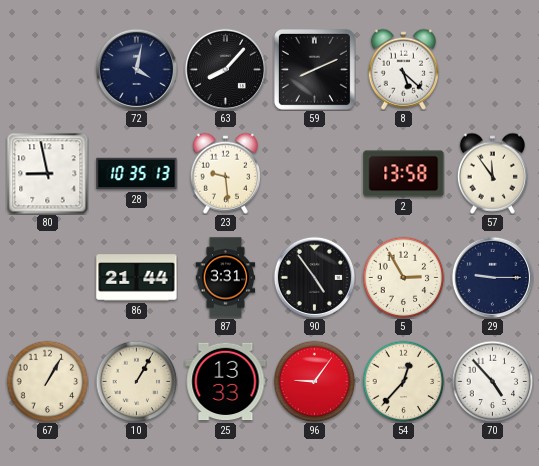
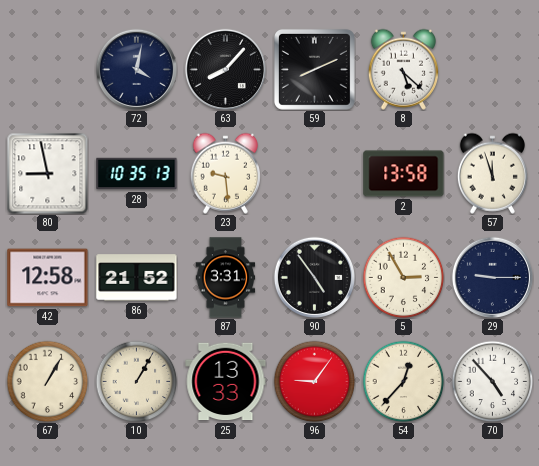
57: 11:54 -> 11:57
42: none -> 12:58
86: 21:44 -> 21:52
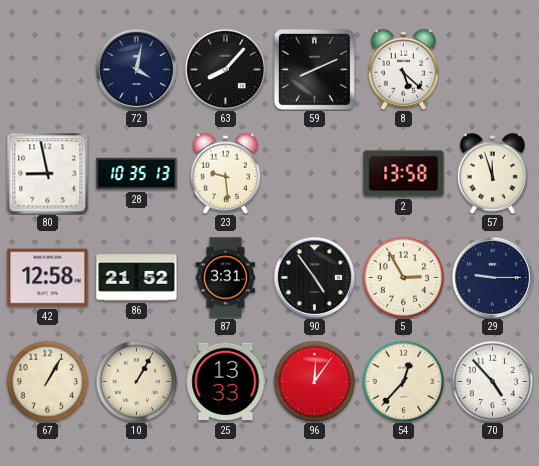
96: 9:06 -> 12:06
